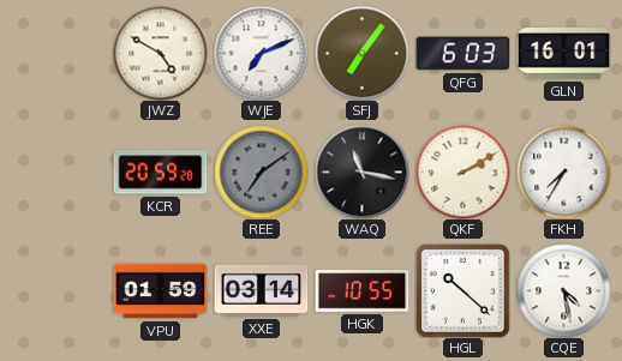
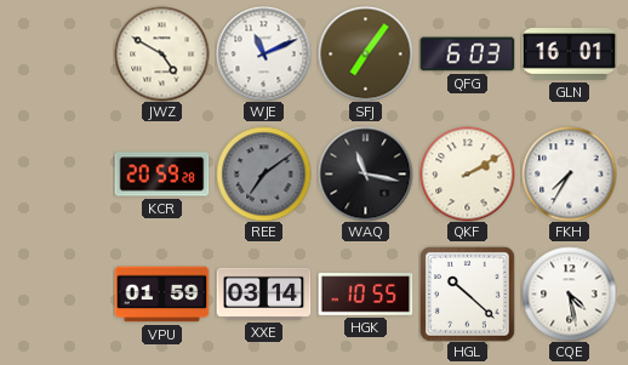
WJE: 7:11 -> 11:11
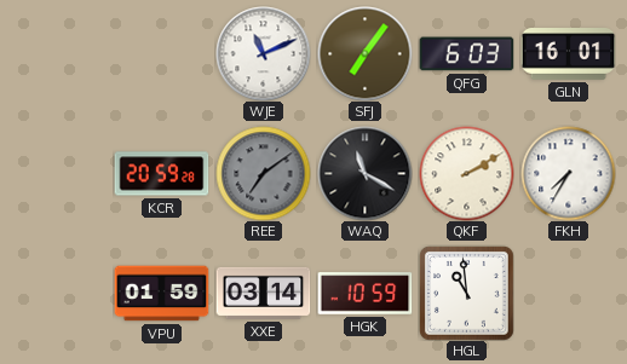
JWZ: 4:50 -> none
WAQ: 11:17 -> 11:20
HGK: 10:55 -> 10:59
HGL: 10:22 -> 10:59
CQE: 4:28 -> none
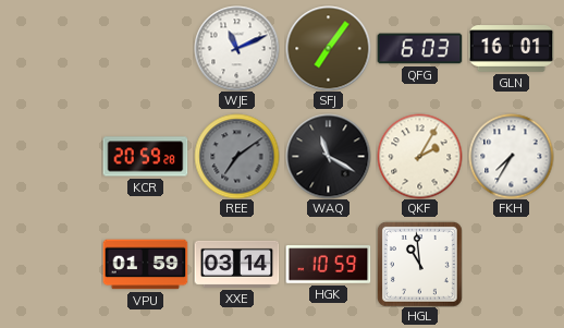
QKF: 2:10 -> 2:05
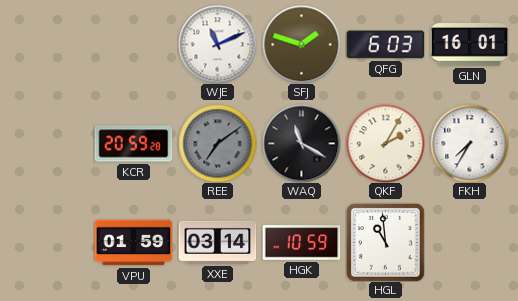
SFJ: 7:06 -> 1:48
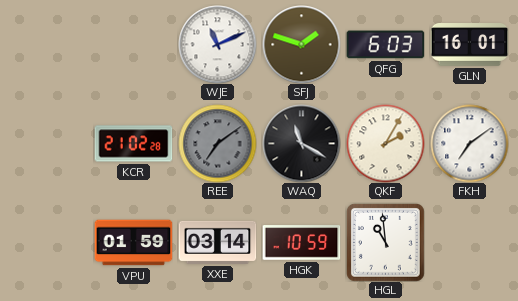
KCR: 20:59 -> 21:02
FKH: 7:35 -> 7:09
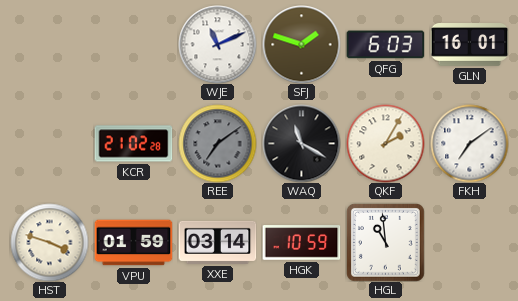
HST: none -> 3:48
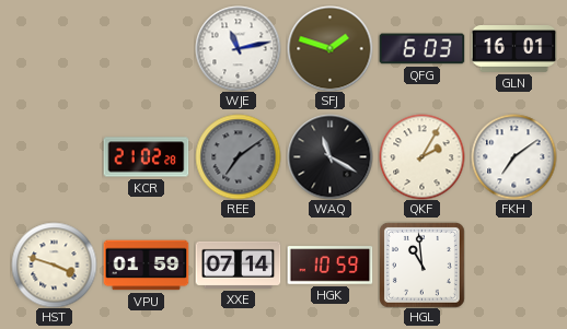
WJE: 11:11 -> 11:13
XXE: 03:14 -> 07:14
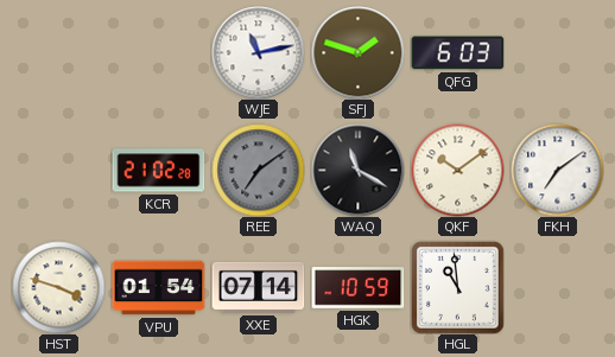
GLN: 16:01 -> none
QKF: 2:05 -> 10:09
VPU: 01:59 -> 01:54
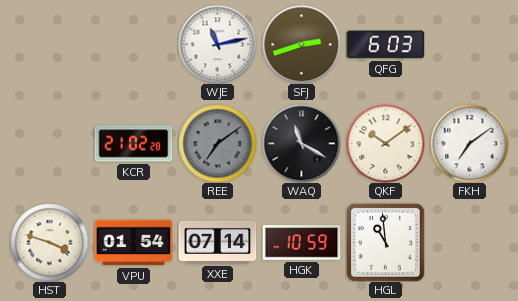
SFJ: 1:48 -> 2:42
